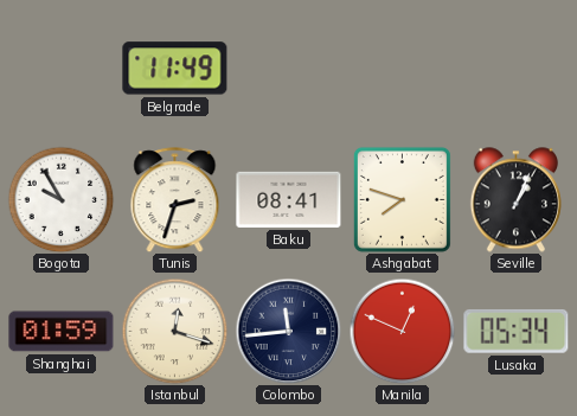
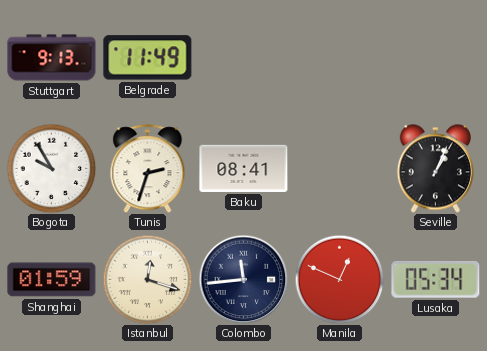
Stuttgart: none -> 9:13
Ashgabat: 7:48 -> none
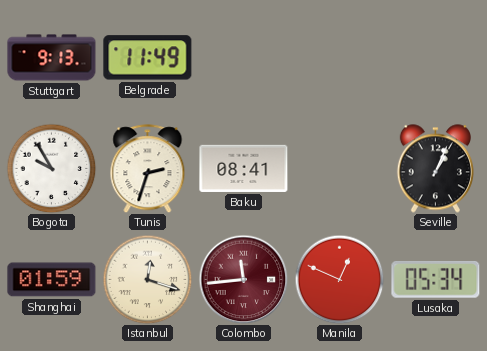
Colombo dial: navy -> burgundy
